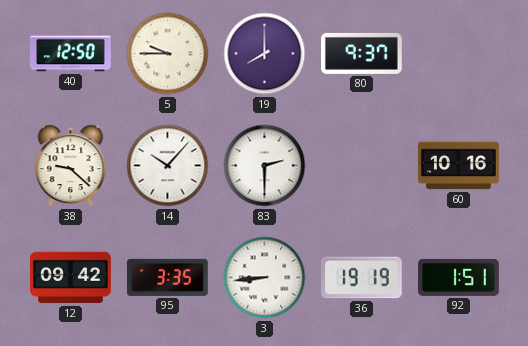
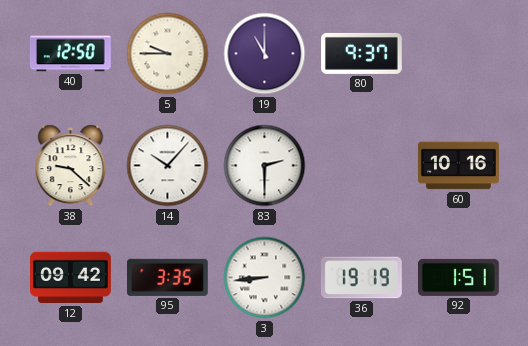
19: 8:00 -> 11:00
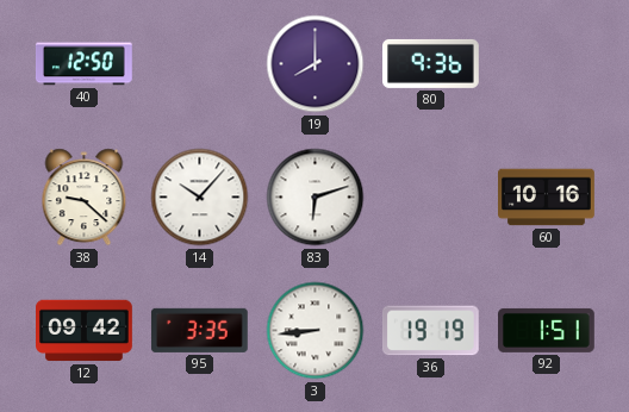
5: 9:45 -> none
19: 11:00 -> 8:00
80: 9:37 -> 9:36
83: 2:30 -> 6:12
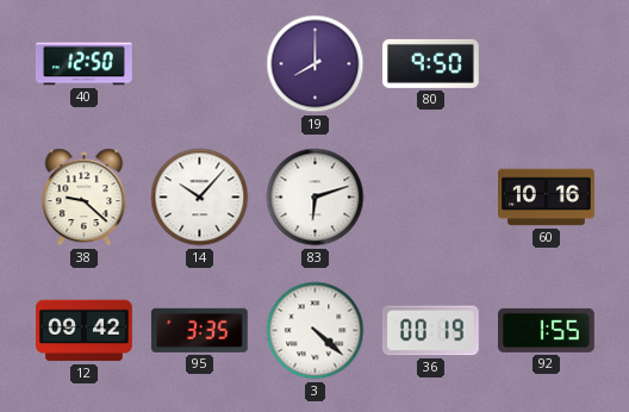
80: 9:36 -> 9:50
3: 8:44 -> 4:22
36: 19:19 -> 00:19
92: 1:51 -> 1:55
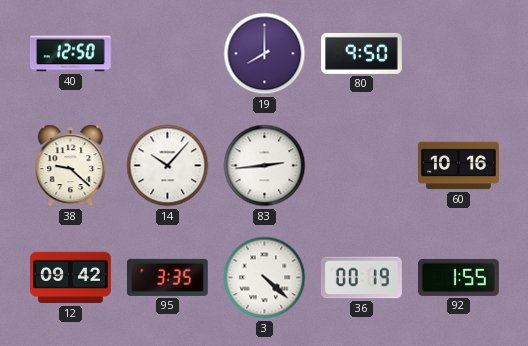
83: 6:12 -> 2:44
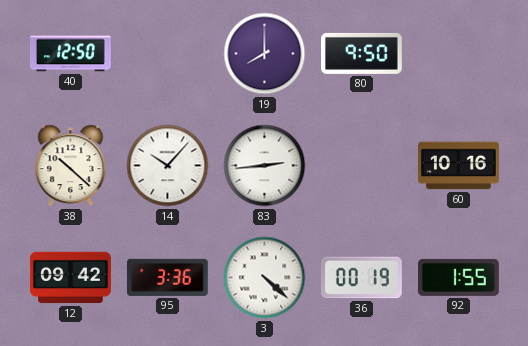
38: 9:22 -> 10:22
95: 3:35 -> 3:36
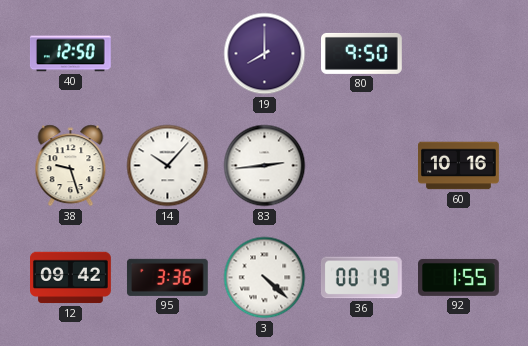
38: 10:22 -> 9:27
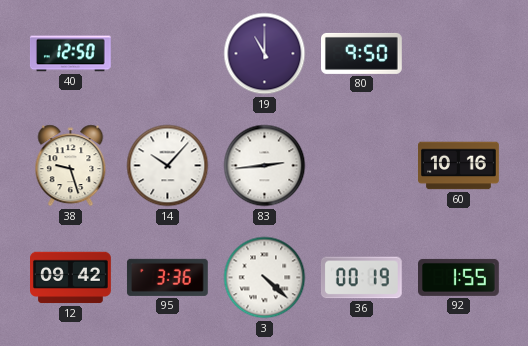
19: 8:00 -> 11:00
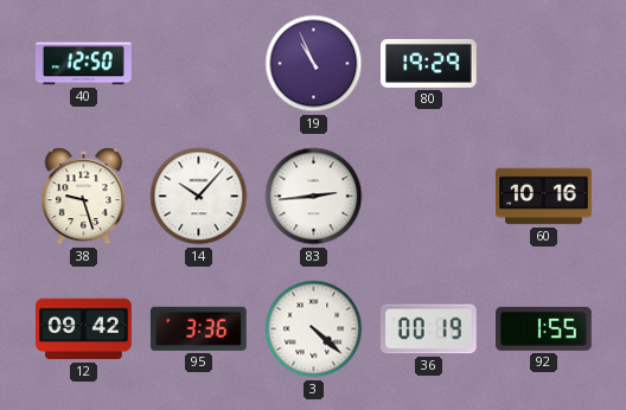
19: 11:00 -> 10:56
80: 9:50 -> 19:29
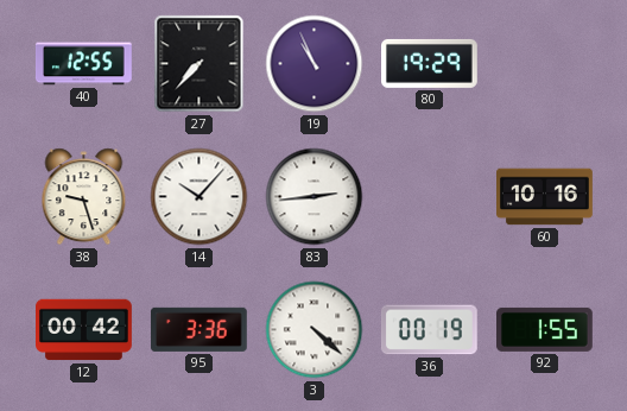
40: 12:50 -> 12:55
27: none -> 7:37
12: 09:42 -> 00:42
